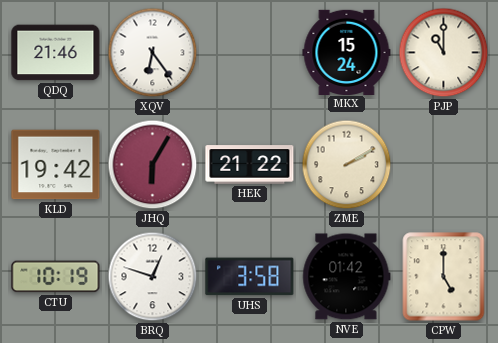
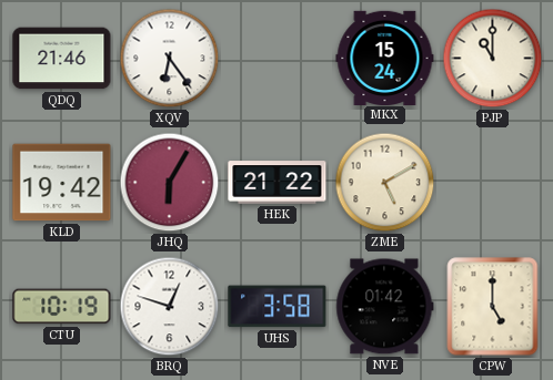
ZME: 2:10 -> 5:10
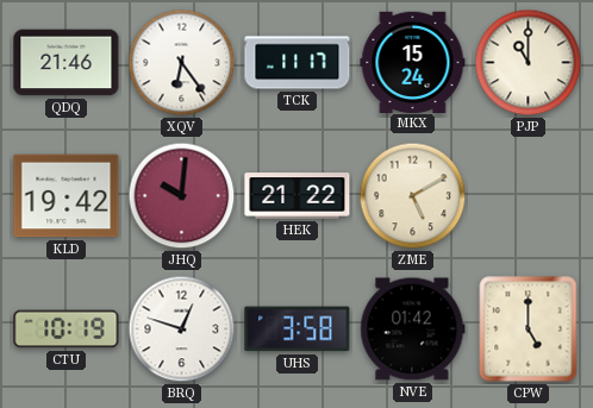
TCK: none -> 11:17
JHQ: 6:05 -> 10:01
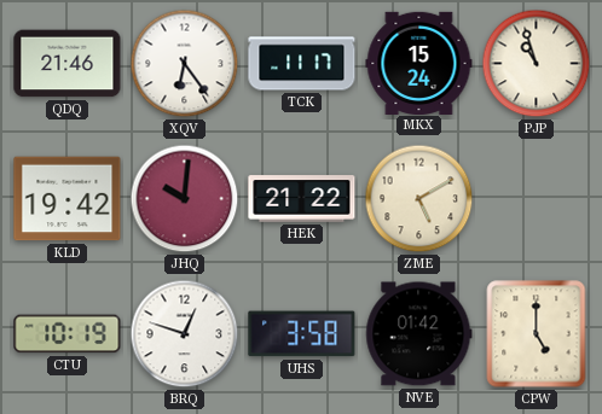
PJP: 11:00 -> 10:57
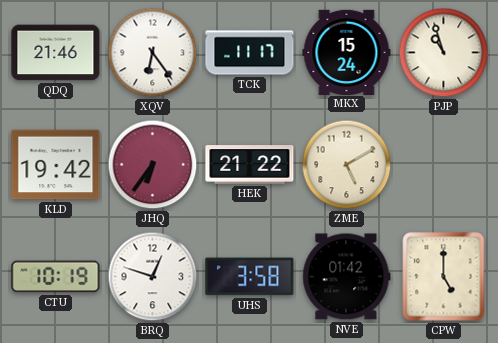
JHQ: 10:01 -> 6:36
